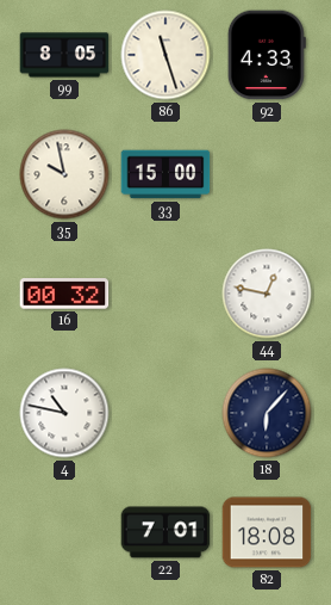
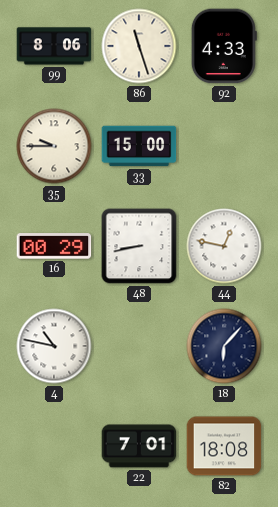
99: 8:05 -> 8:06
35: 9:58 -> 9:45
16: 00:32 -> 00:29
48: none -> 8:43
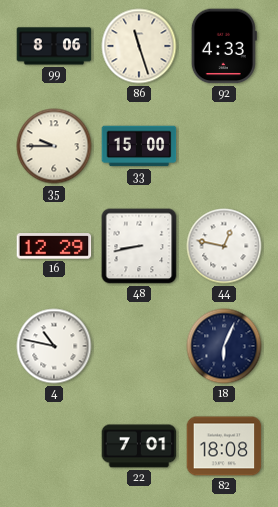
16: 00:29 -> 12:29
18: 6:07 -> 6:04
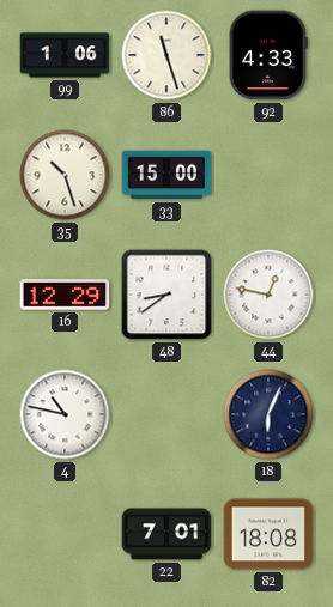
99: 8:06 -> 1:06
35: 9:45 -> 10:27
48: 8:43 -> 8:39
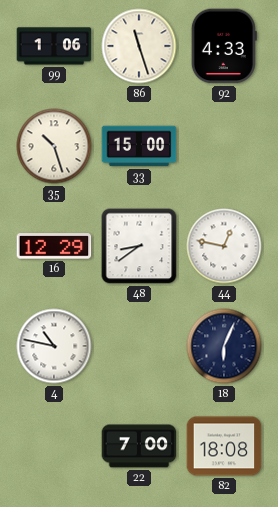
22: 7:01 -> 7:00
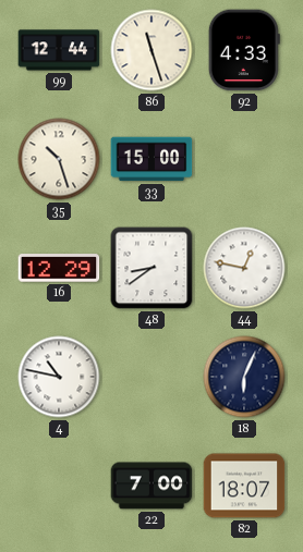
99: 1:06 -> 12:44
82: 18:08 -> 18:07
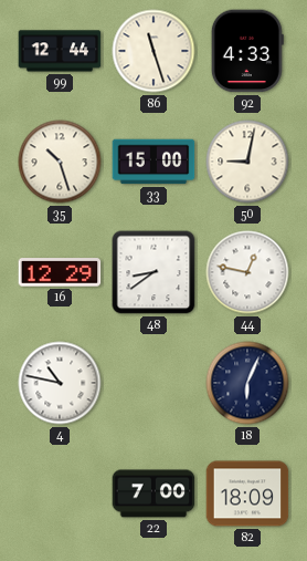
50: none -> 9:02
82: 18:07 -> 18:09
